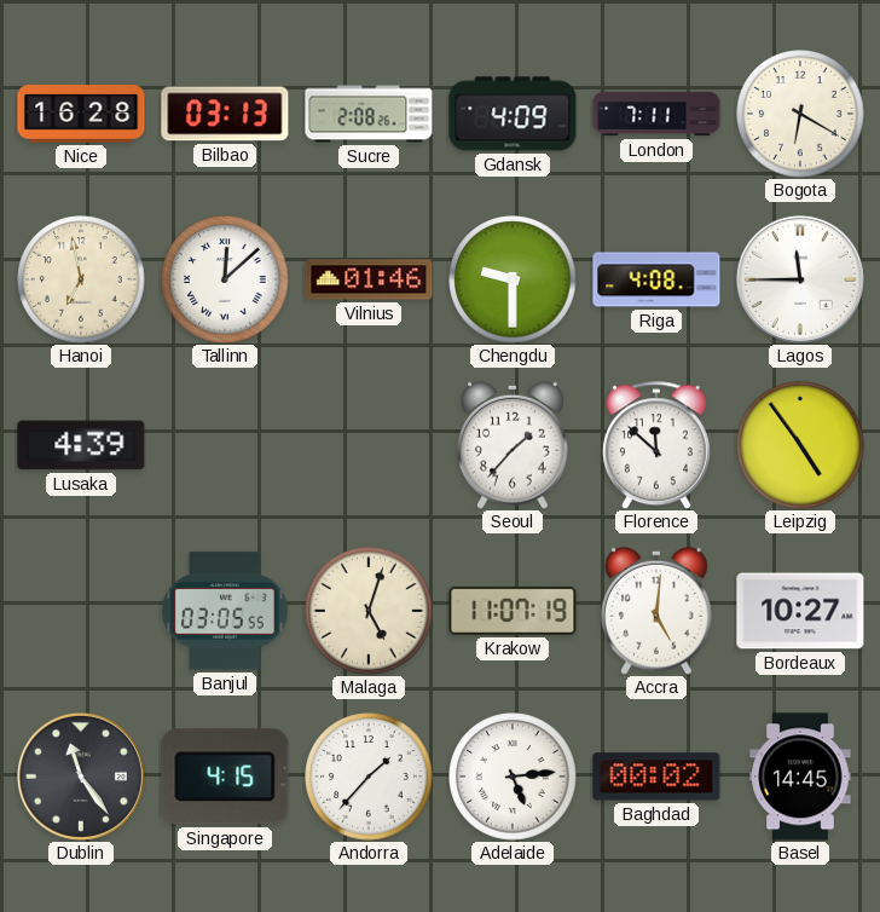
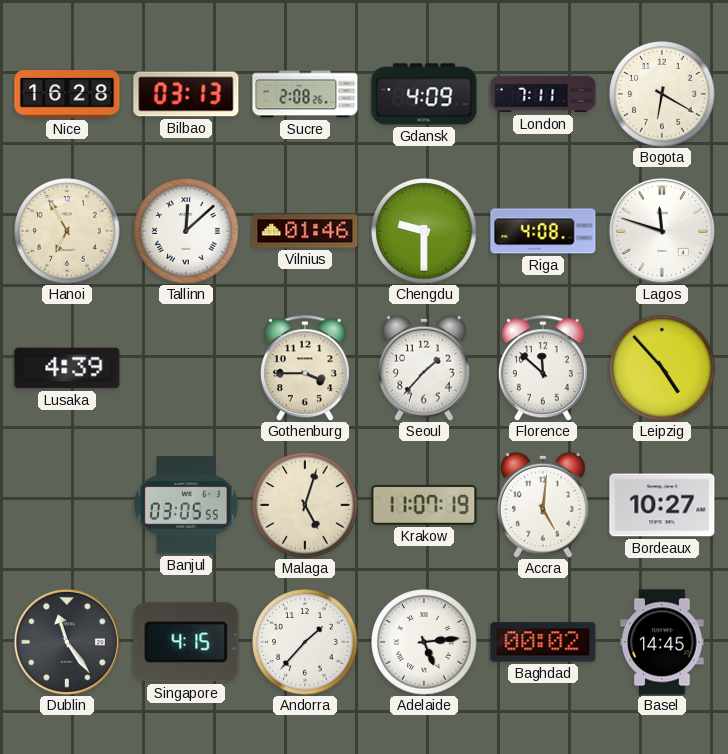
Hanoi: 6:58 -> 6:55
Lagos: 11:45 -> 11:48
Gothenburg: none -> 3:45
Leipzig: 4:54 -> 4:53
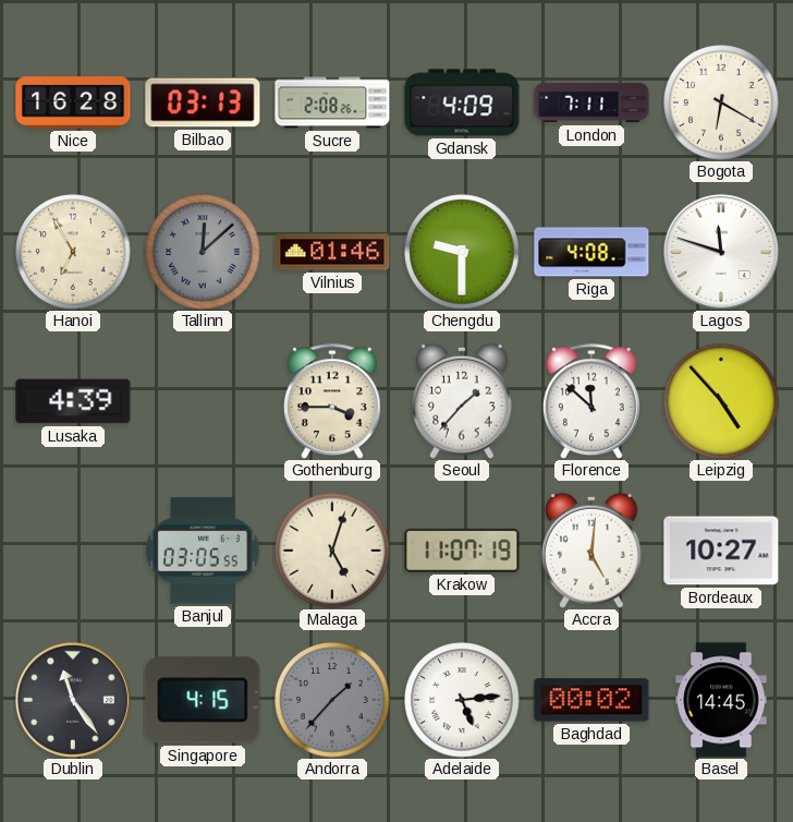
Tallinn dial: white -> grey
Andorra dial: white -> grey
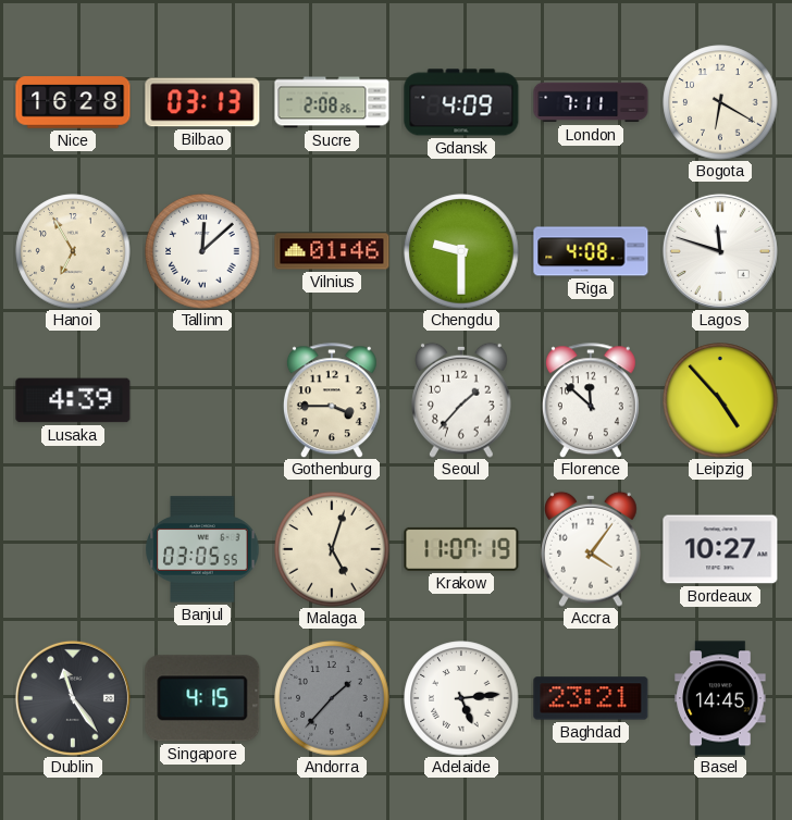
Tallinn dial: grey -> white
Accra: 5:01 -> 4:06
Baghdad: 00:02 -> 23:21
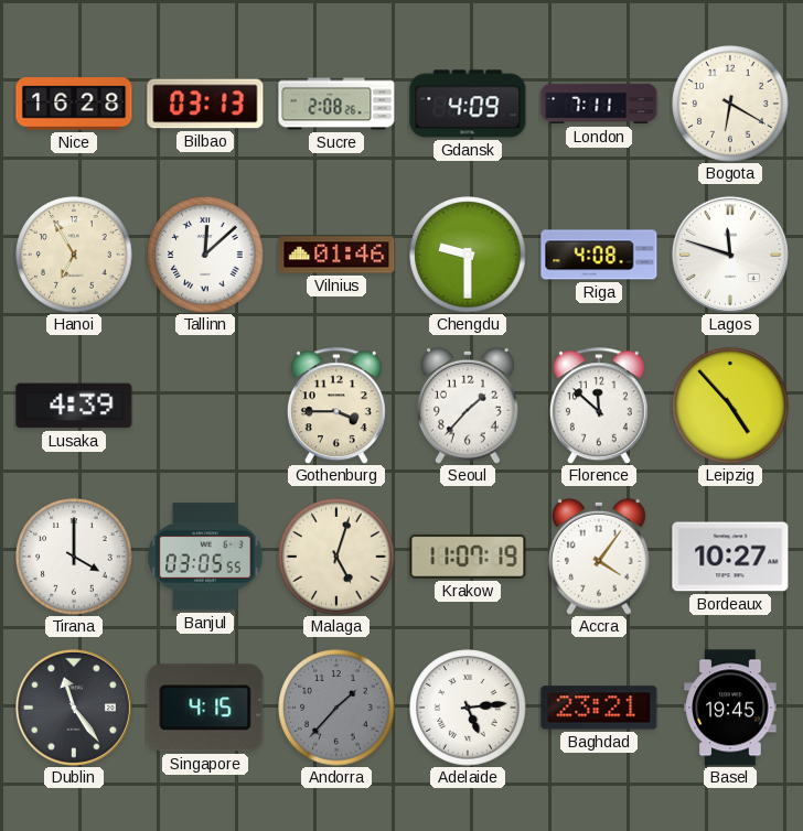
Tirana: none -> 4:00
Basel: 14:45 -> 19:45
